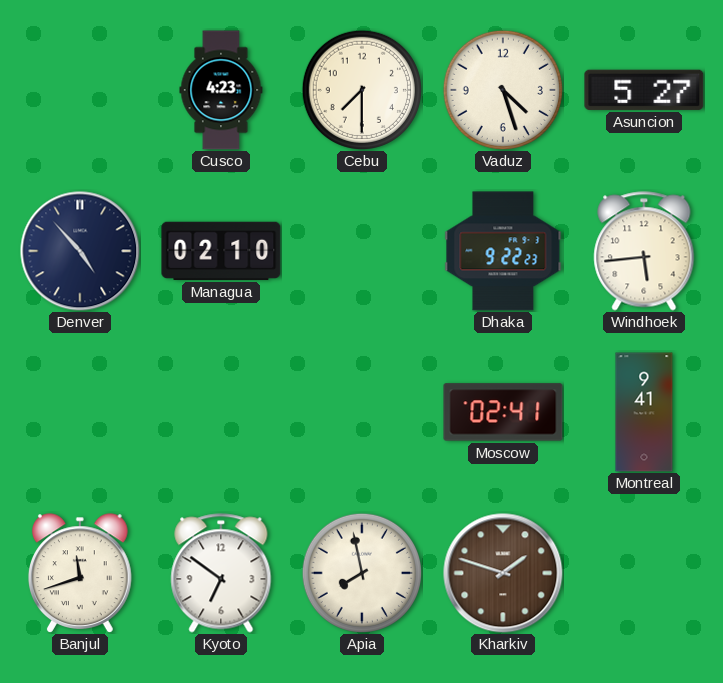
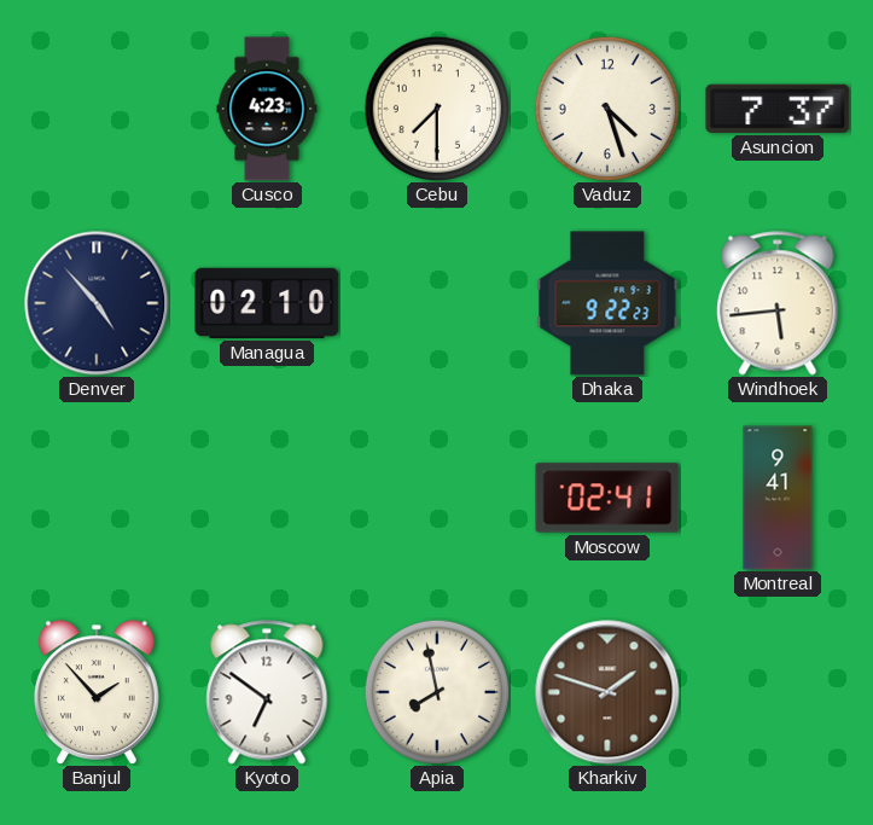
Asuncion: 5:27 -> 7:37
Banjul: 11:42 -> 1:53
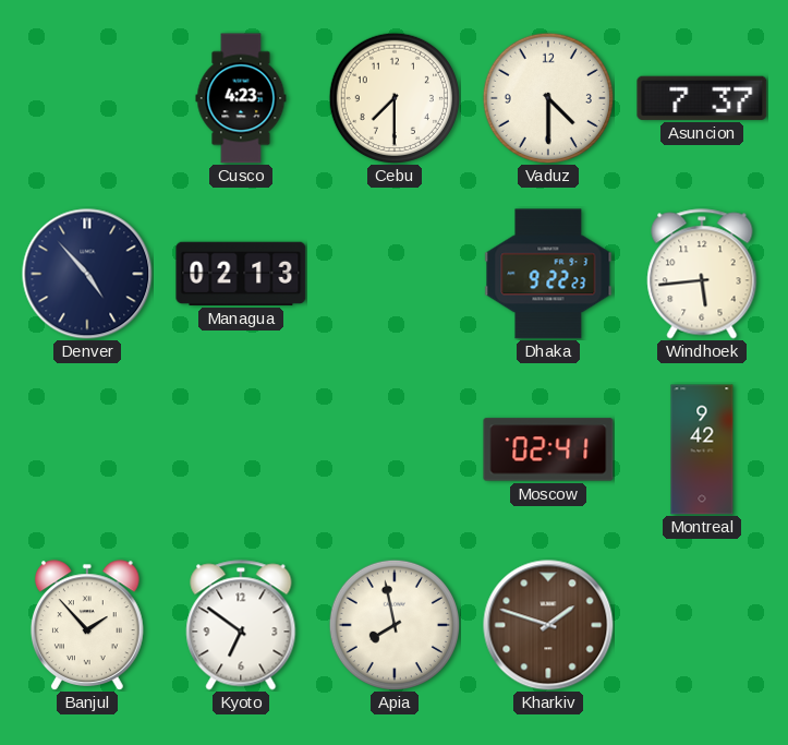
Vaduz: 4:27 -> 4:30
Managua: 02:10 -> 02:13
Montreal: 9:41 -> 9:42
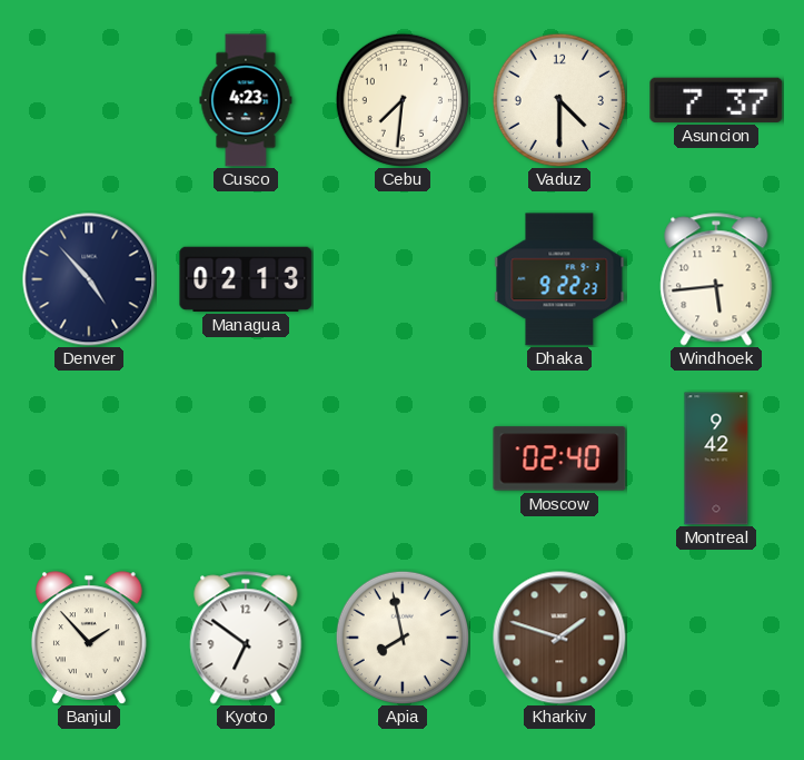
Cebu: 7:30 -> 7:31
Moscow: 02:41 -> 02:40
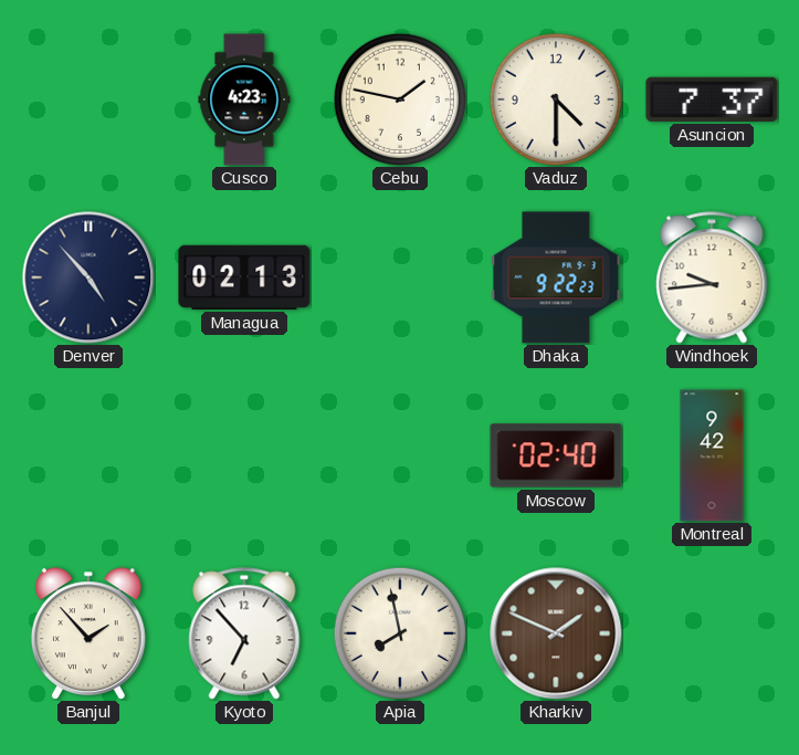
Cebu: 7:31 -> 1:47
Windhoek: 5:44 -> 9:44
Kyoto: 6:51 -> 6:53
Kharkiv: 1:48 -> 1:49
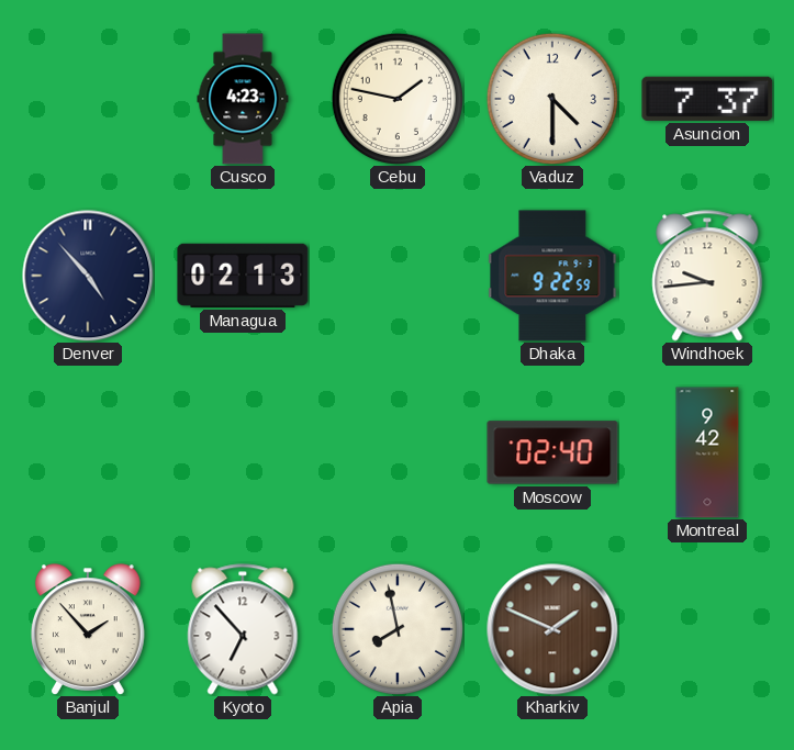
Dhaka: 9:22:23 -> 9:22:59
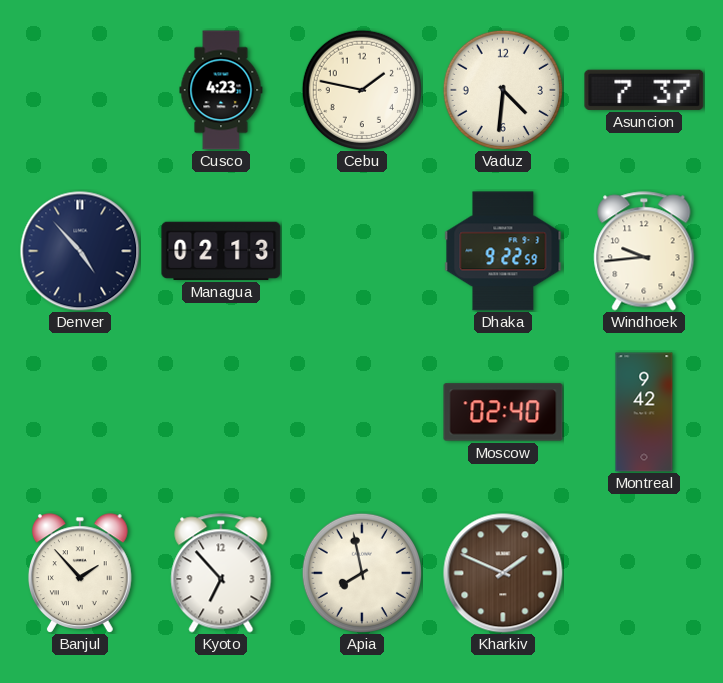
Vaduz: 4:30 -> 4:31
